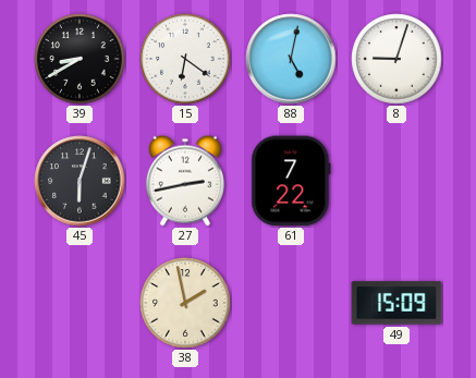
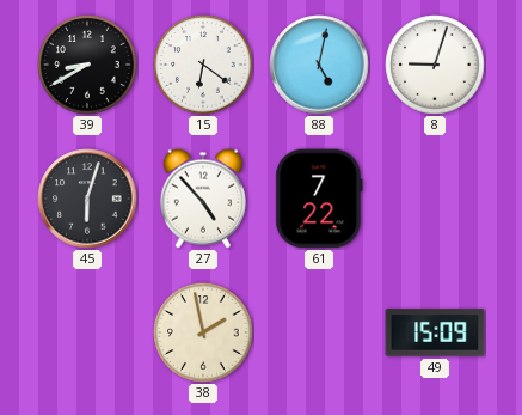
27: 2:43 -> 4:53
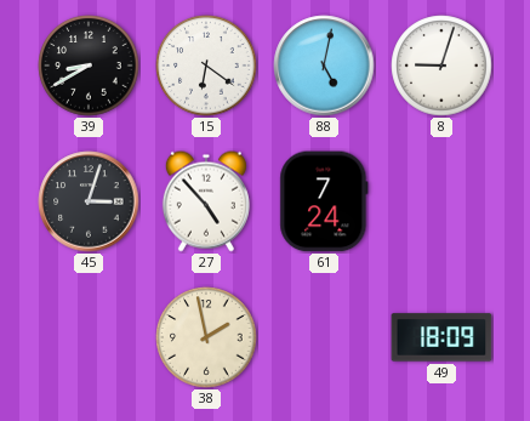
45: 6:03 -> 3:03
61: 7:22 -> 7:24
49: 15:09 -> 18:09
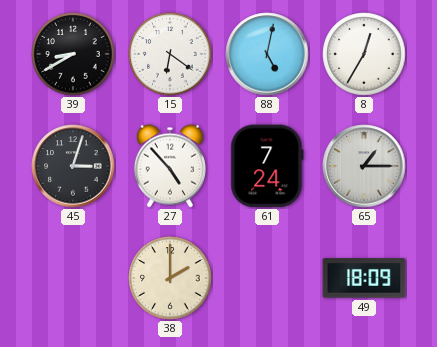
8: 9:03 -> 12:35
65: none -> 1:15
38: 1:58 -> 2:00
